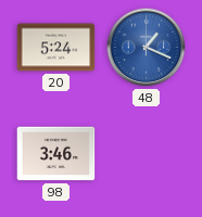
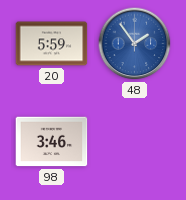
20: 5:24 -> 5:59
48: 1:19 -> 1:54
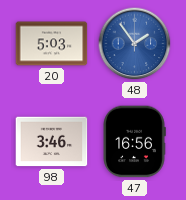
20: 5:59 -> 5:03
47: none -> 16:56
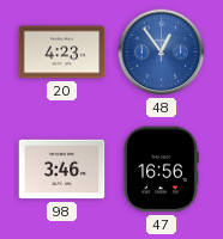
20: 5:03 -> 4:23
48: 1:54 -> 12:54
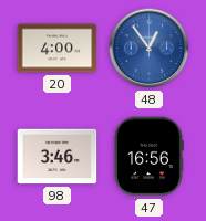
20: 4:23 -> 4:00
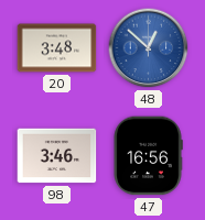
20: 4:00 -> 3:48
48: 12:54 -> 12:52
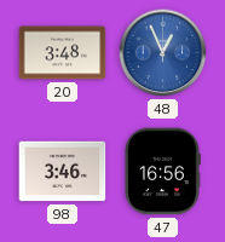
48: 12:52 -> 12:56
